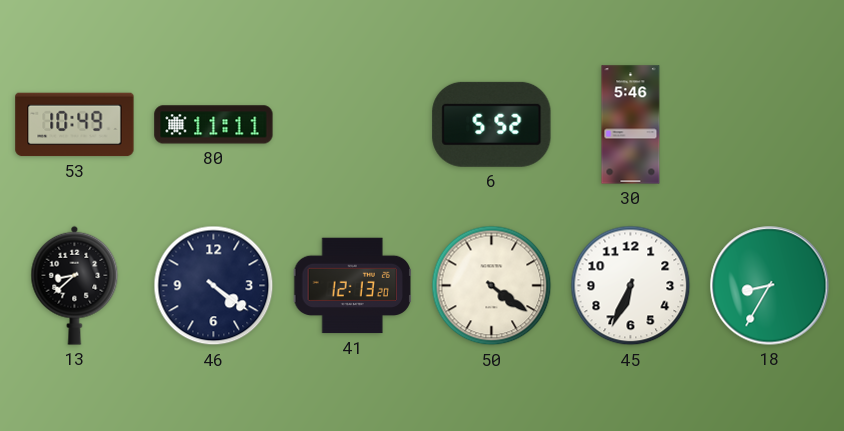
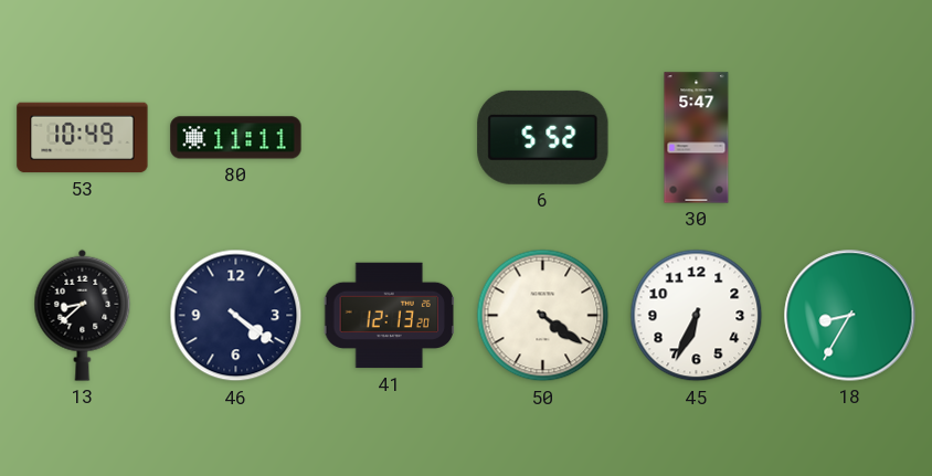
30: 5:46 -> 5:47
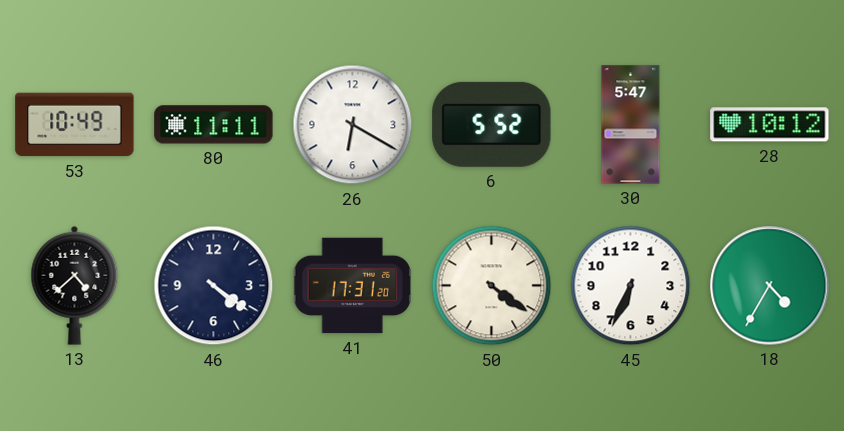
26: none -> 6:20
28: none -> 10:12
13: 8:38 -> 4:38
41: 12:13 -> 17:31
18: 8:35 -> 4:35
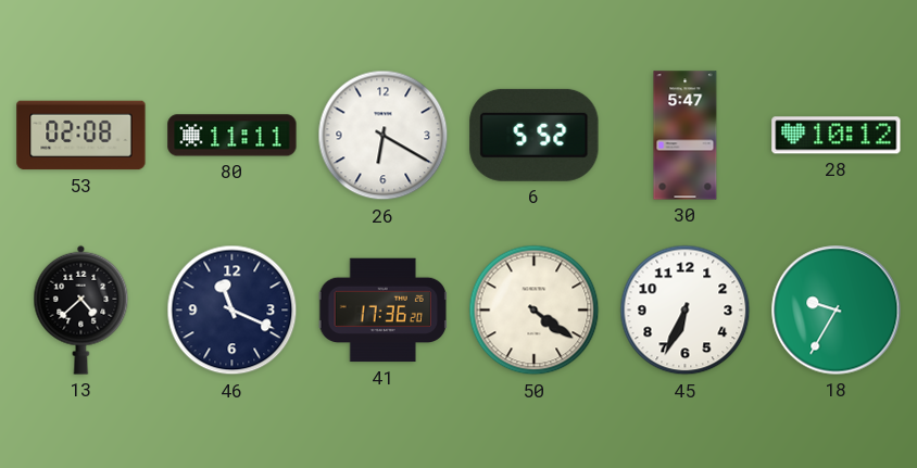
53: 10:49 -> 02:08
46: 4:21 -> 11:19
41: 17:31 -> 17:36
18: 4:35 -> 9:35
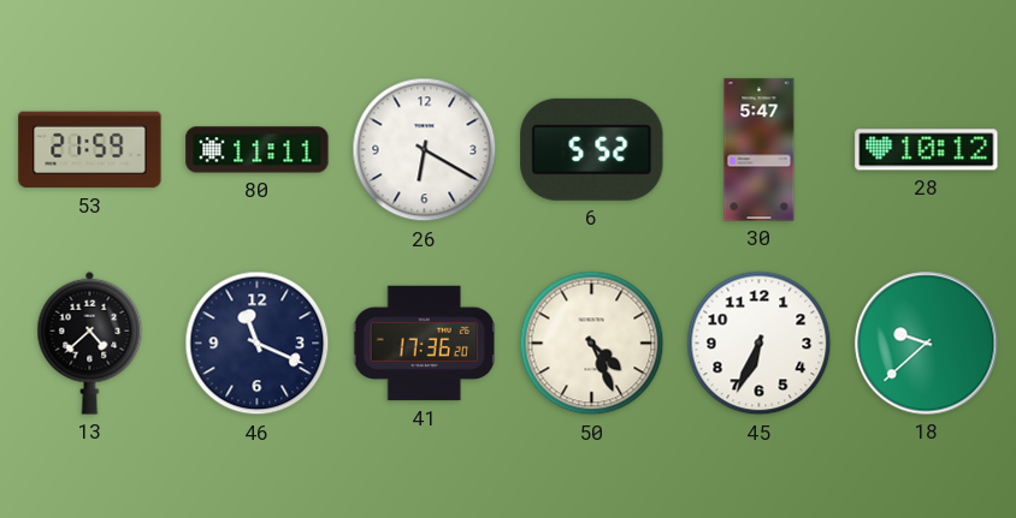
53: 02:08 -> 21:59
50: 4:21 -> 4:26
18: 9:35 -> 9:38
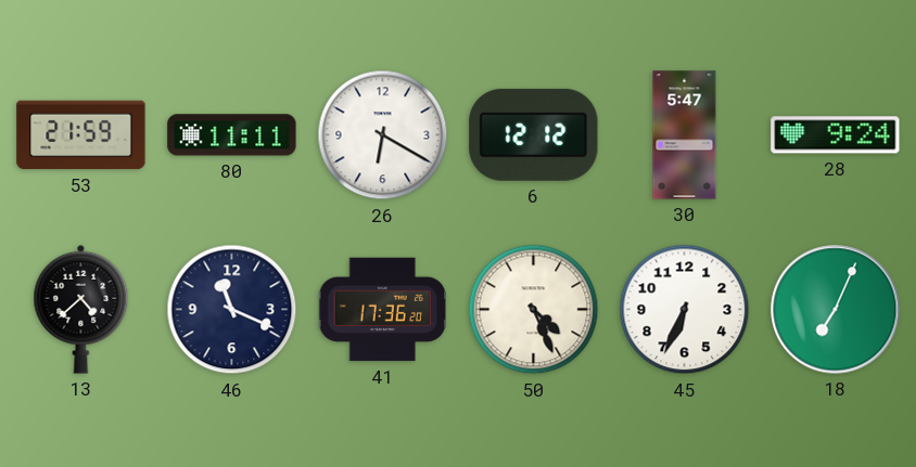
6: 5:52 -> 12:12
28: 10:12 -> 9:24
18: 9:38 -> 7:04
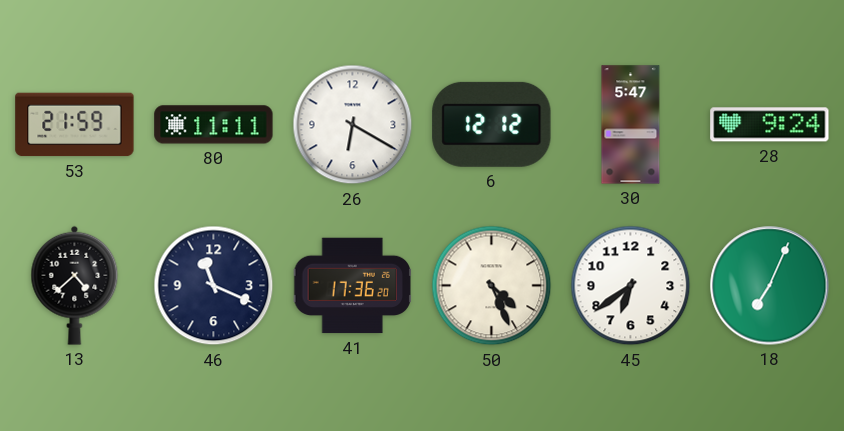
45: 6:34 -> 6:39
